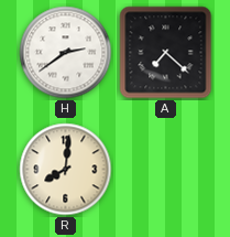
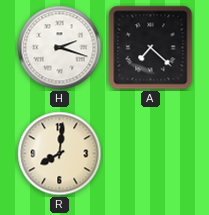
H: 2:39 -> 2:18
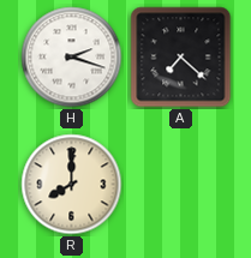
R: 8:01 -> 8:00
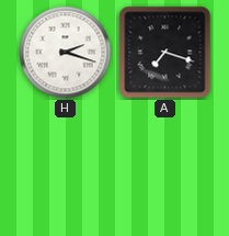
A: 7:22 -> 7:18
R: 8:00 -> none
